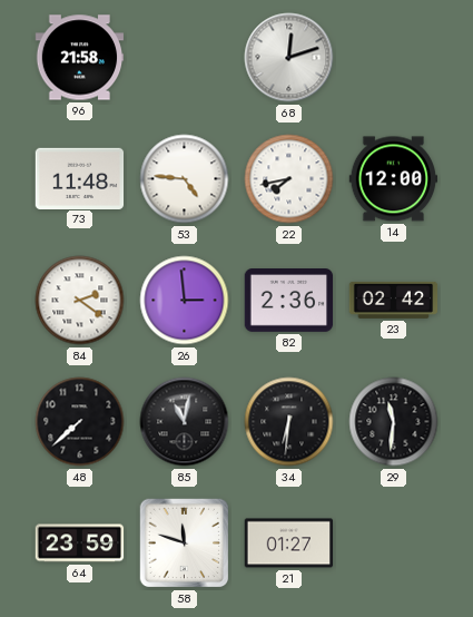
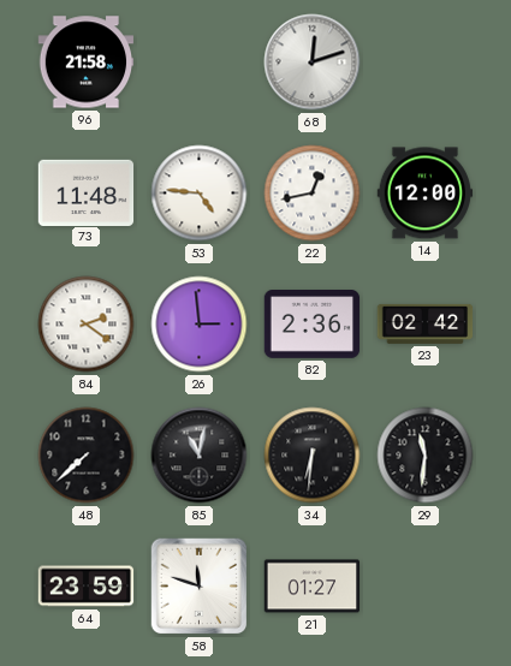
22: 7:43 -> 12:43
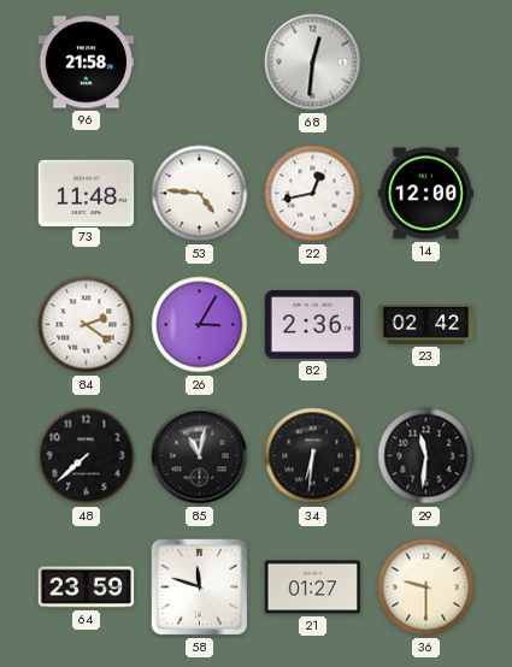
68: 12:12 -> 12:31
26: 2:59 -> 3:05
36: none -> 9:30
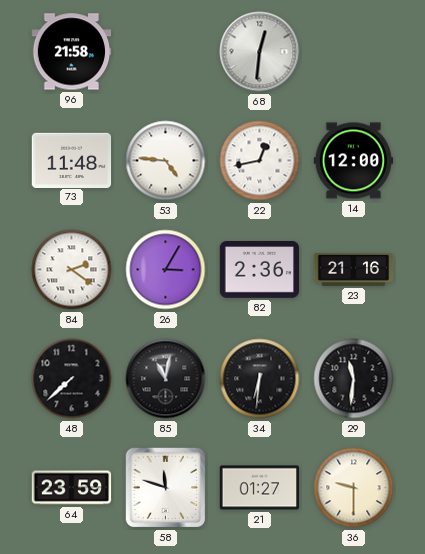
23: 02:42 -> 21:16
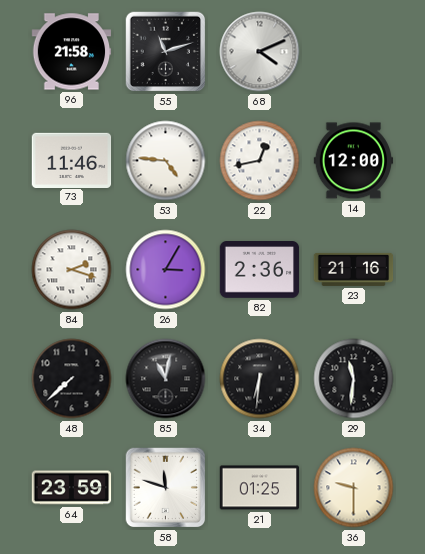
55: none -> 11:12
68: 12:31 -> 4:11
73: 11:48 -> 11:46
84: 2:21 -> 2:18
21: 01:27 -> 01:25
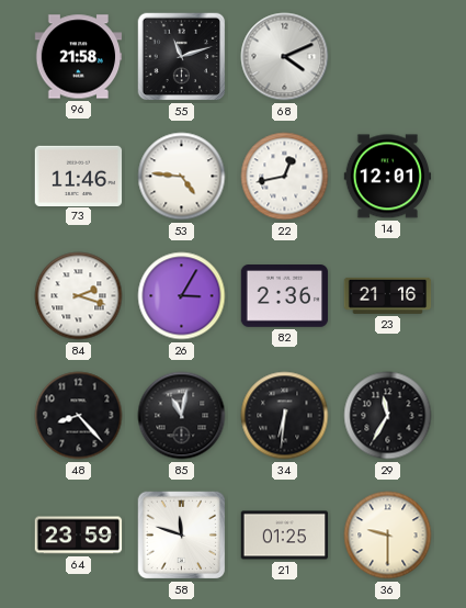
14: 12:00 -> 12:01
48: 7:38 -> 8:23
29: 11:31 -> 11:35
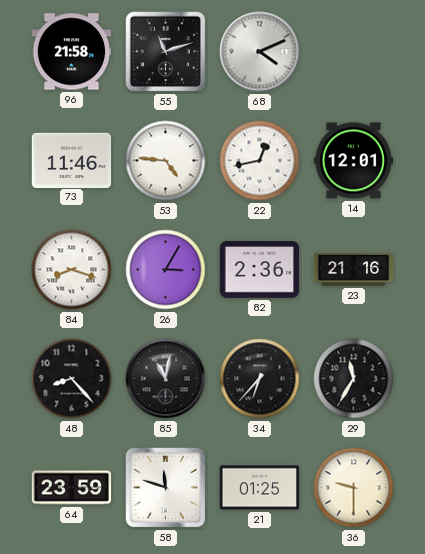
84: 2:18 -> 8:18
34: 6:31 -> 6:37
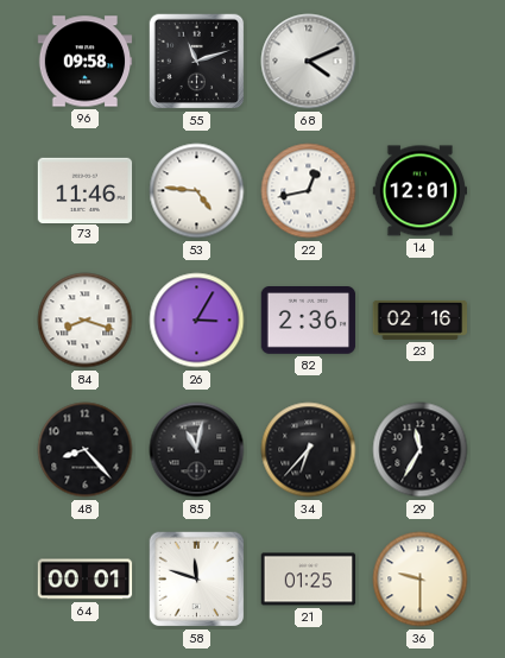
96: 21:58 -> 09:58
23: 21:16 -> 02:16
64: 23:59 -> 00:01
